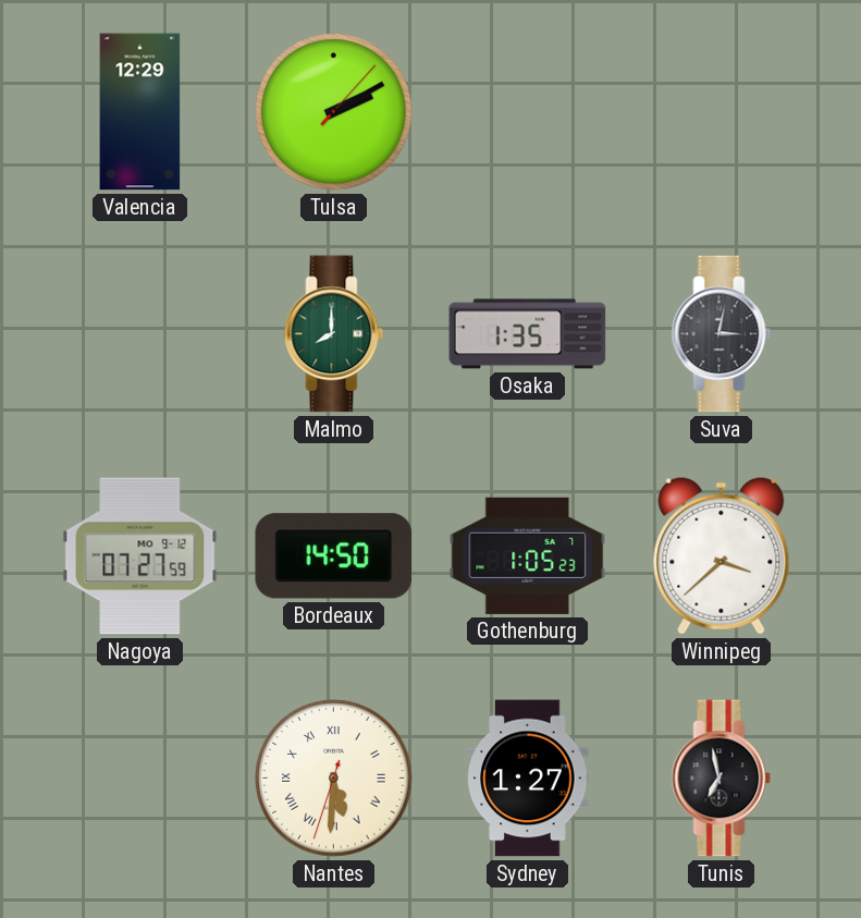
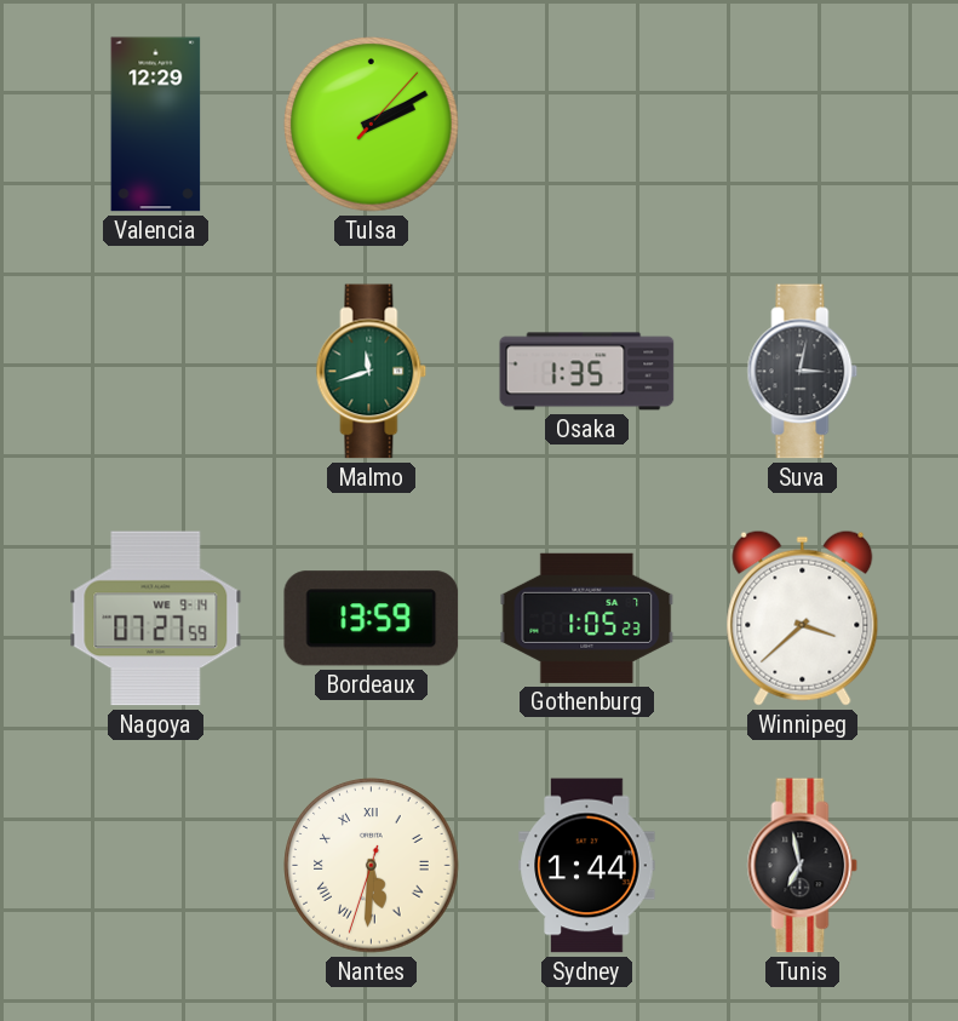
Malmo: 8:00 -> 11:42
Nagoya date: MO 9-12 -> WE 9-14
Bordeaux: 14:50 -> 13:59
Sydney: 1:27 -> 1:44
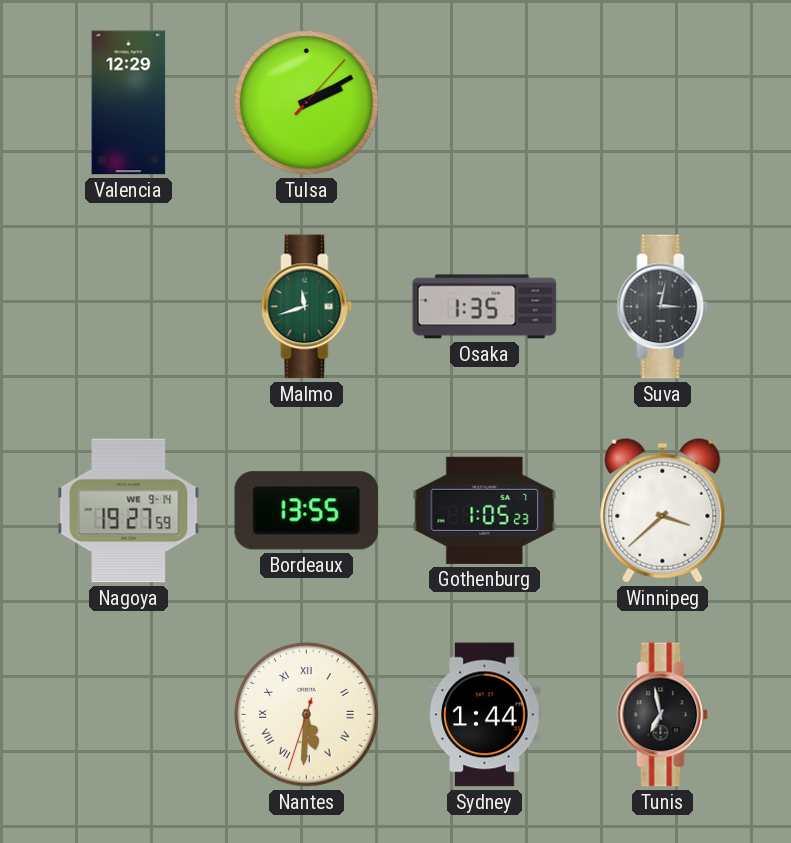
Nagoya: 07:27 -> 19:27
Bordeaux: 13:59 -> 13:55
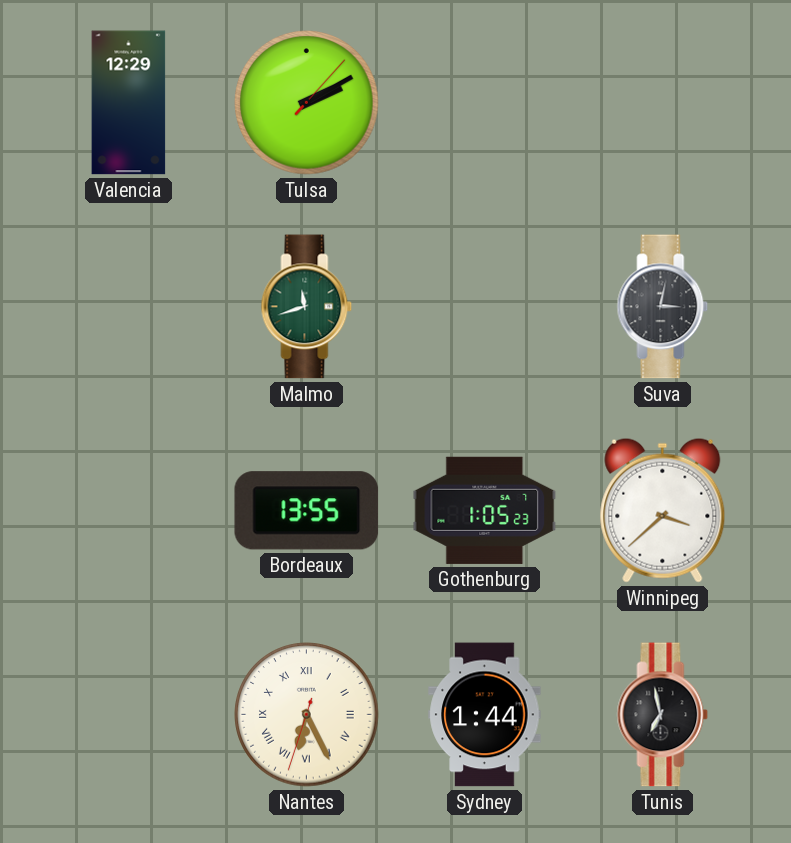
Osaka: 1:35 -> none
Nagoya: 19:27 -> none
Nantes: 5:30 -> 6:25
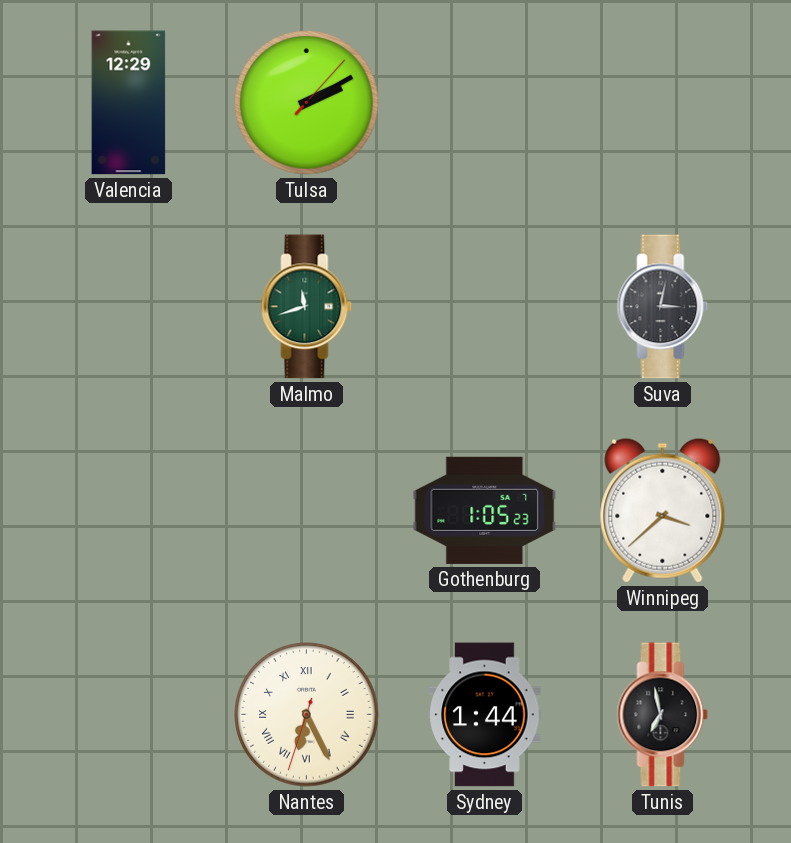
Bordeaux: 13:55 -> none
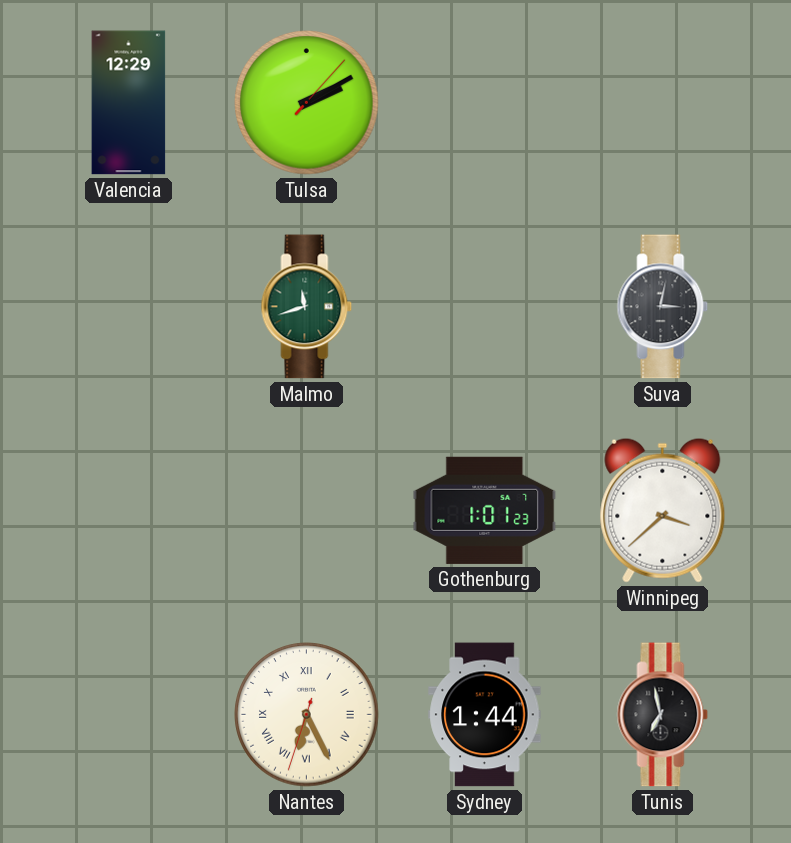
Gothenburg: 1:05 -> 1:01
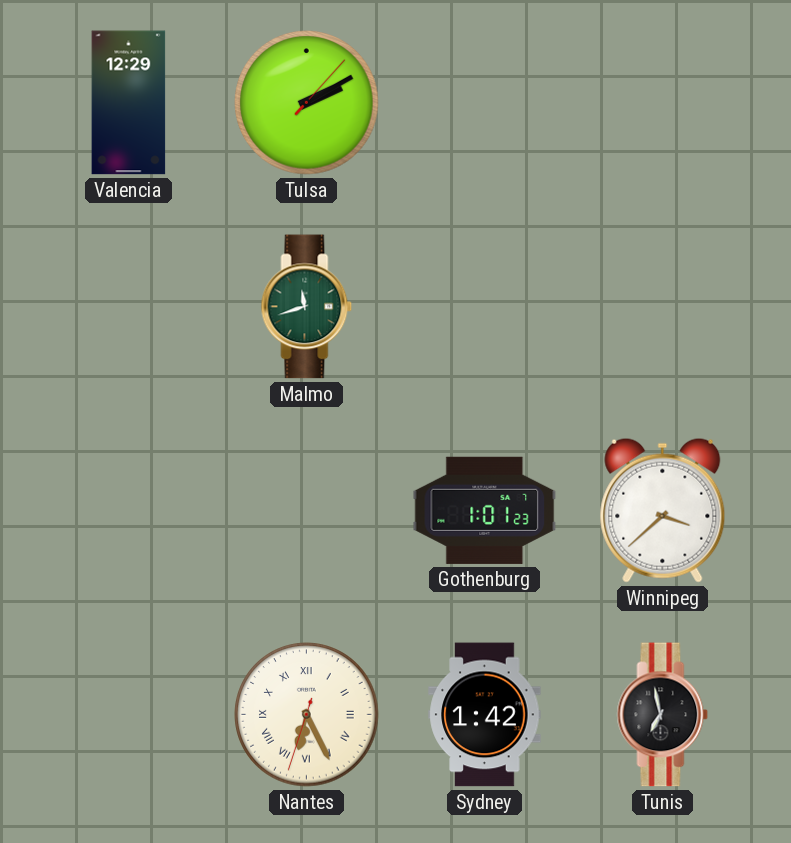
Suva: 3:02 -> none
Sydney: 1:44 -> 1:42
